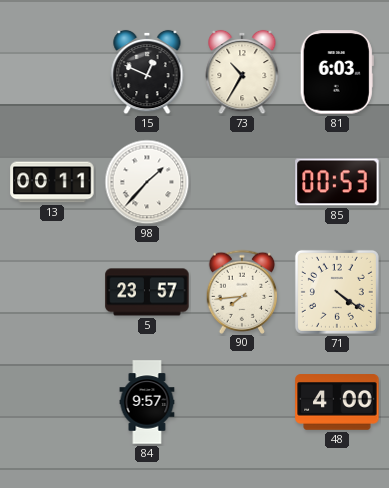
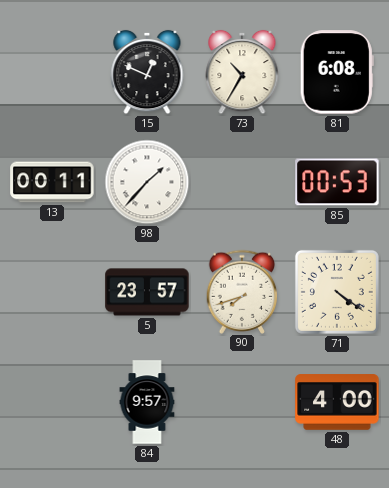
81: 6:03 -> 6:08
90: 7:44 -> 7:42
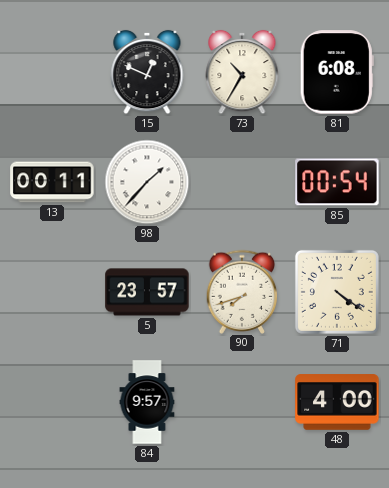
85: 00:53 -> 00:54
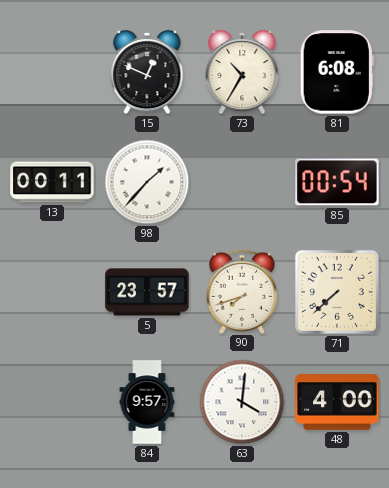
71: 4:21 -> 7:38
63: none -> 4:01
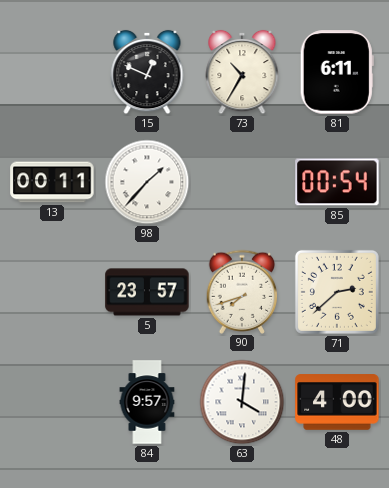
81: 6:08 -> 6:11
71: 7:38 -> 2:38
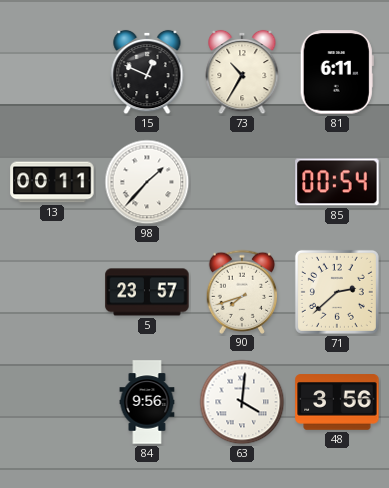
84: 9:57 -> 9:56
48: 4:00 -> 3:56
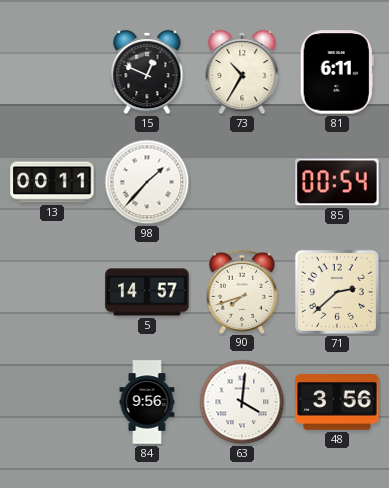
5: 23:57 -> 14:57
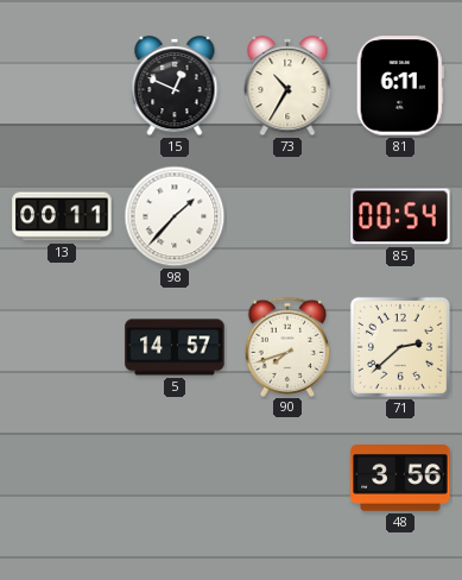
84: 9:56 -> none
63: 4:01 -> none
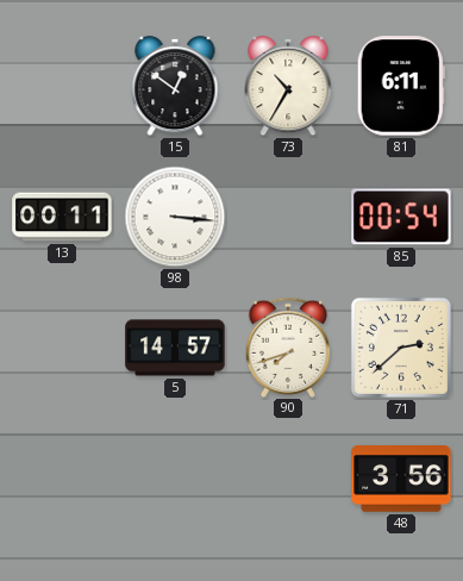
15: 12:49 -> 12:51
98: 1:37 -> 3:16
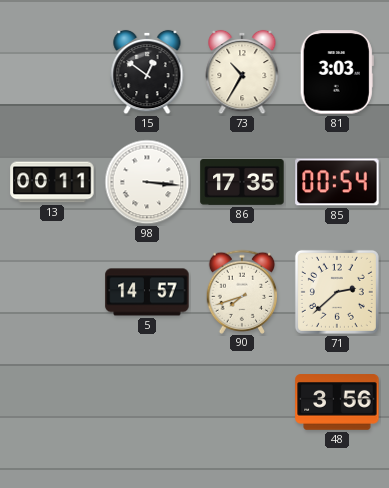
81: 6:11 -> 3:03
86: none -> 17:35
